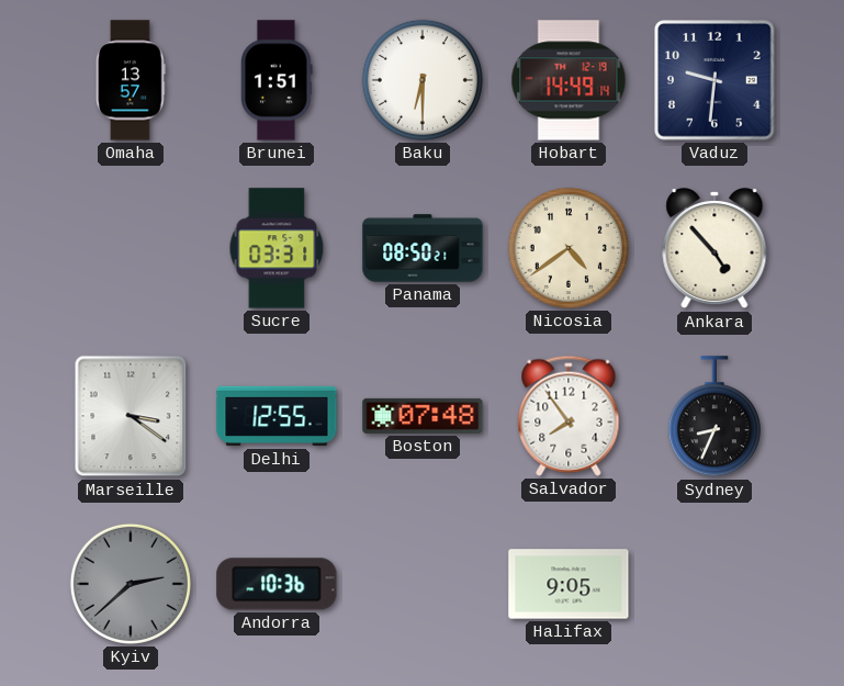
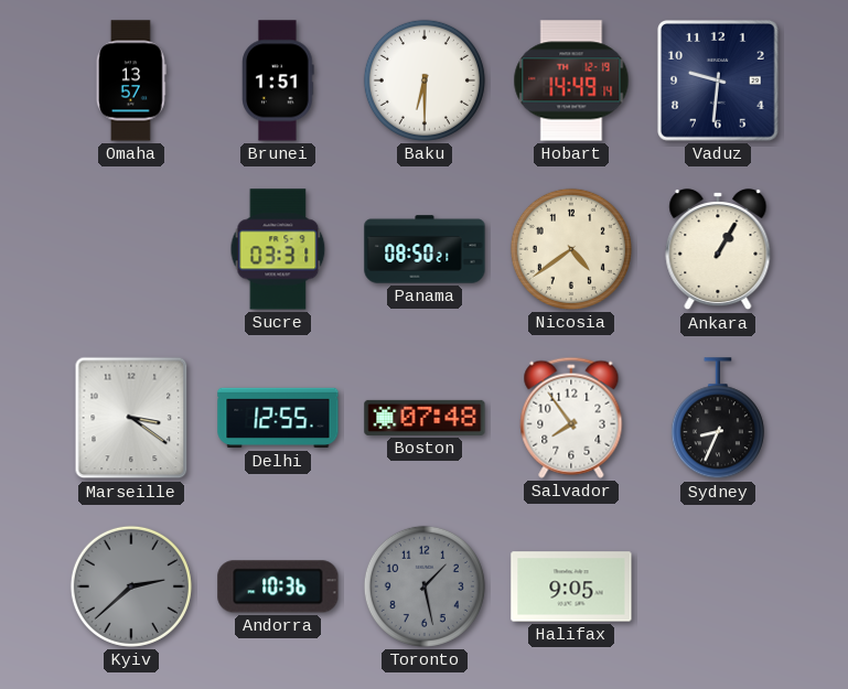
Ankara: 4:53 -> 1:05
Toronto: none -> 1:28
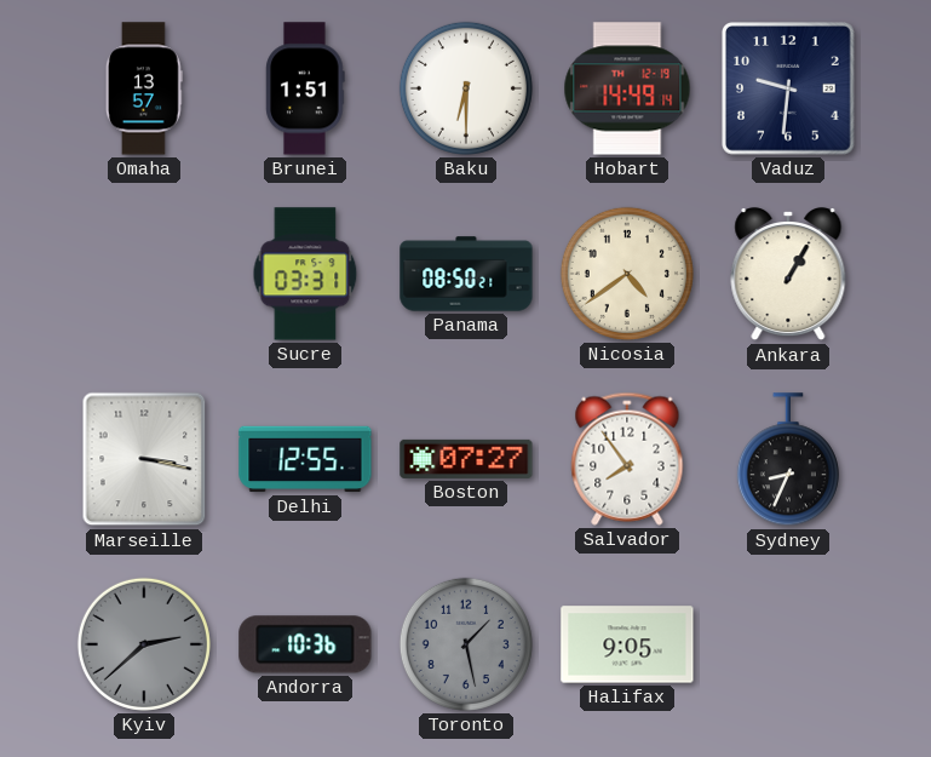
Marseille: 3:21 -> 3:17
Boston: 07:48 -> 07:27
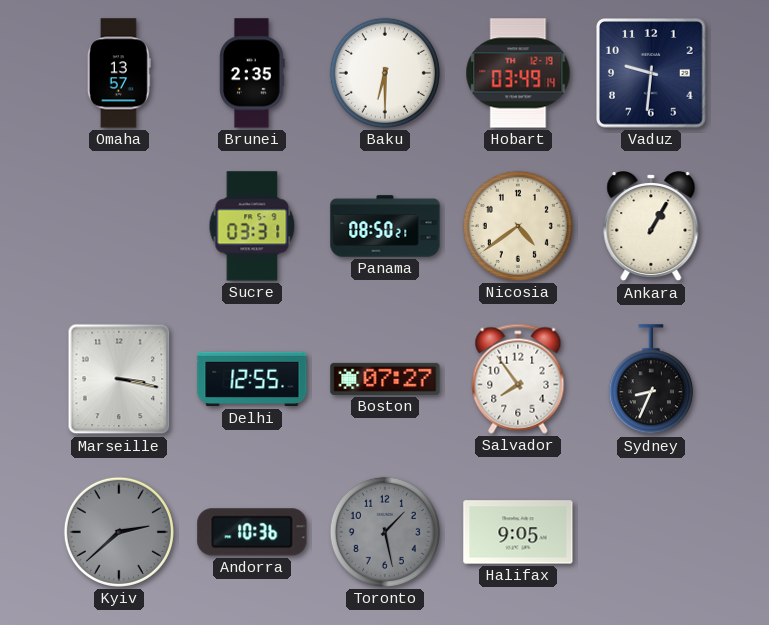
Brunei: 1:51 -> 2:35
Hobart: 14:49 -> 03:49
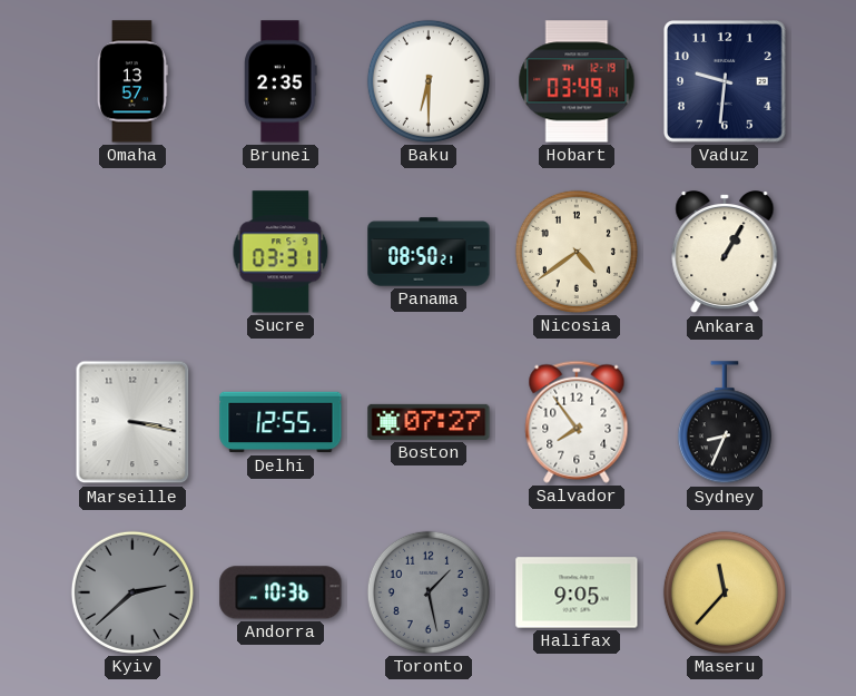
Maseru: none -> 11:37
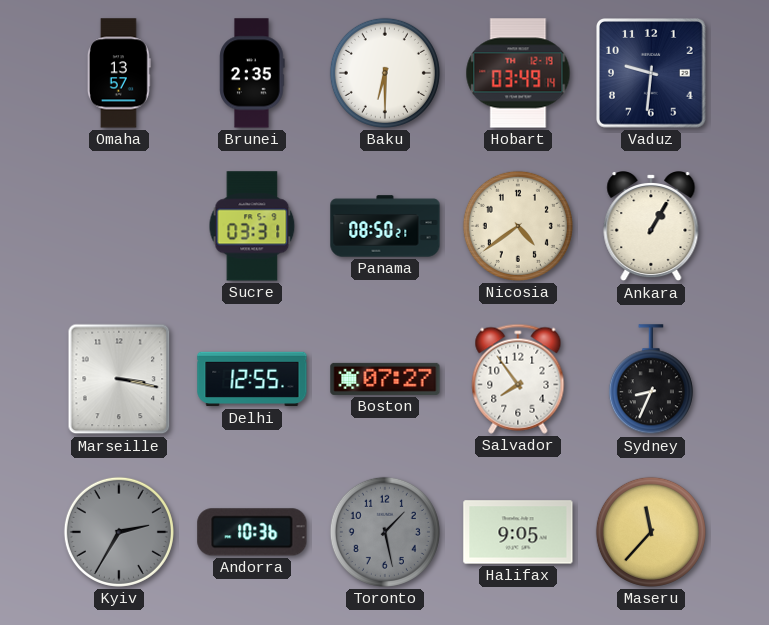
Kyiv: 2:38 -> 2:35
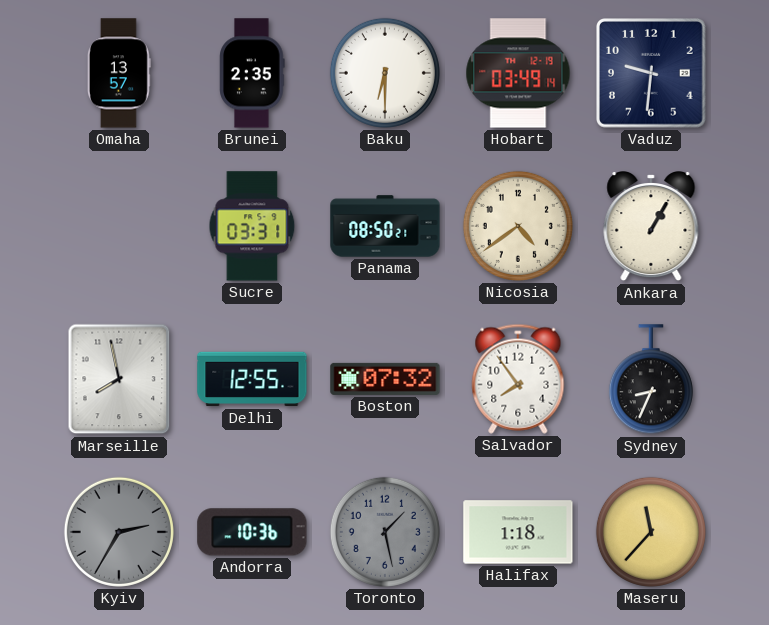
Marseille: 3:17 -> 7:58
Boston: 07:27 -> 07:32
Halifax: 9:05 -> 1:18
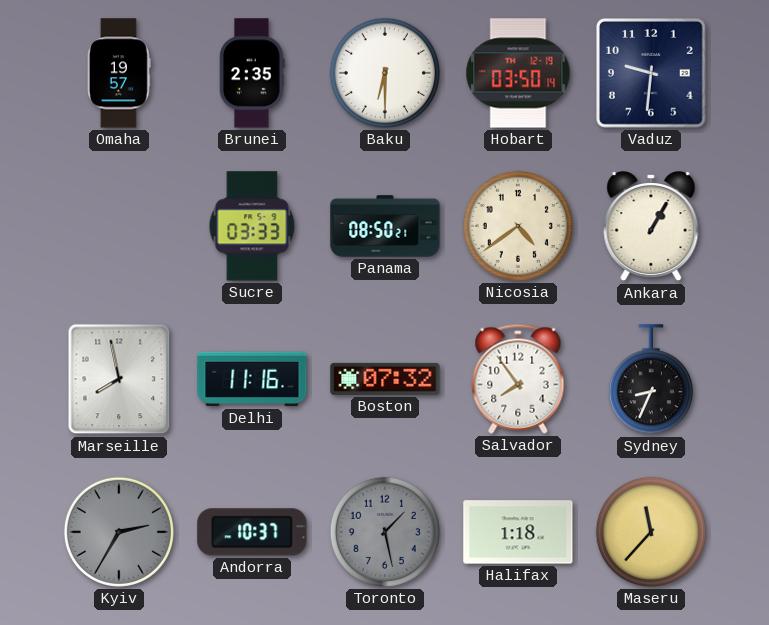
Omaha: 13:57 -> 19:57
Hobart: 03:49 -> 03:50
Sucre: 03:31 -> 03:33
Delhi: 12:55 -> 11:16
Andorra: 10:36 -> 10:37
